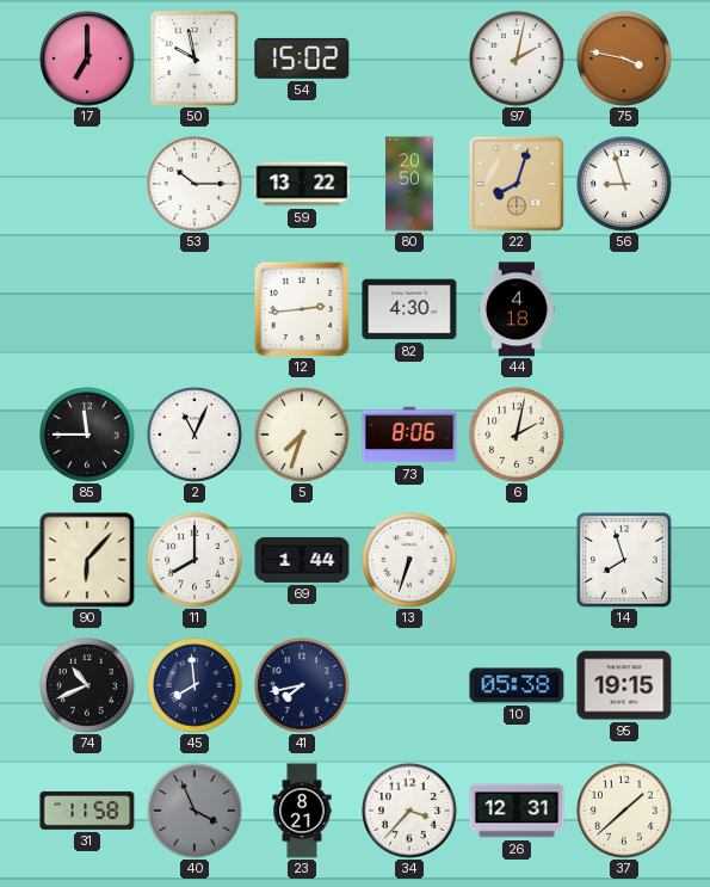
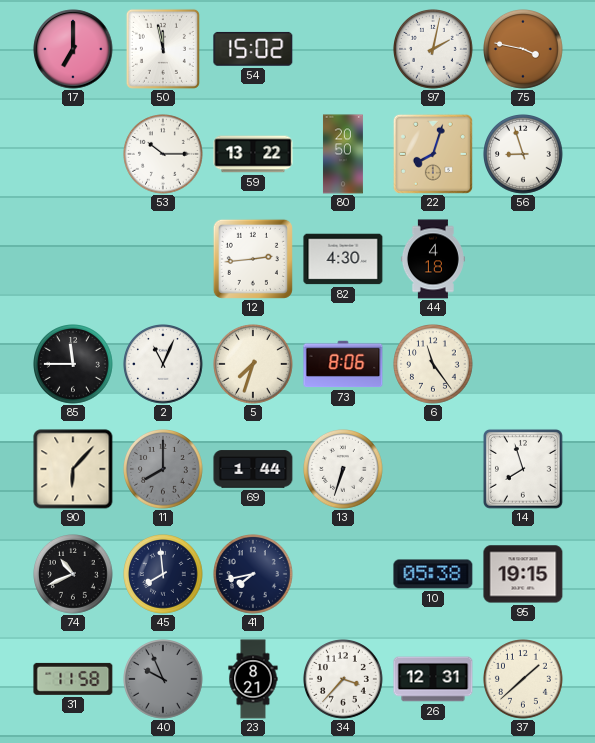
50: 9:58 -> 11:58
6: 2:02 -> 11:24
11 dial: white -> grey
40: 3:56 -> 9:56
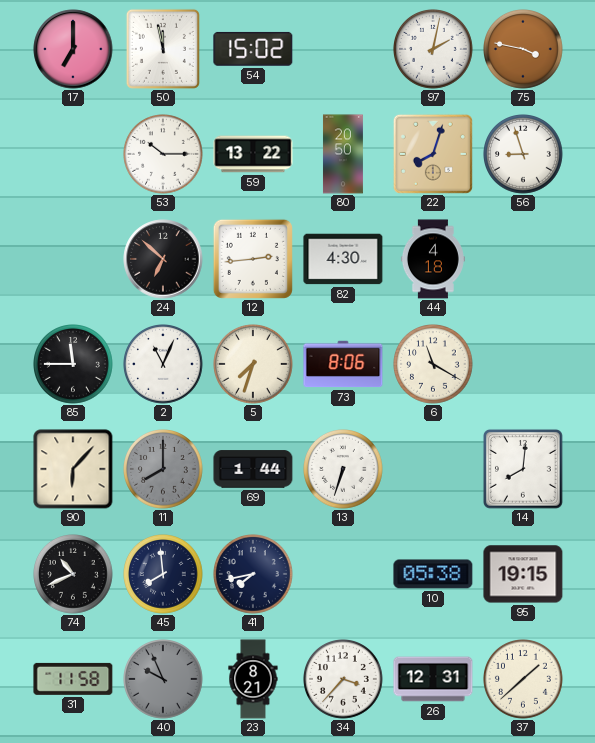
24: none -> 6:52
6: 11:24 -> 11:20
14: 7:57 -> 8:01
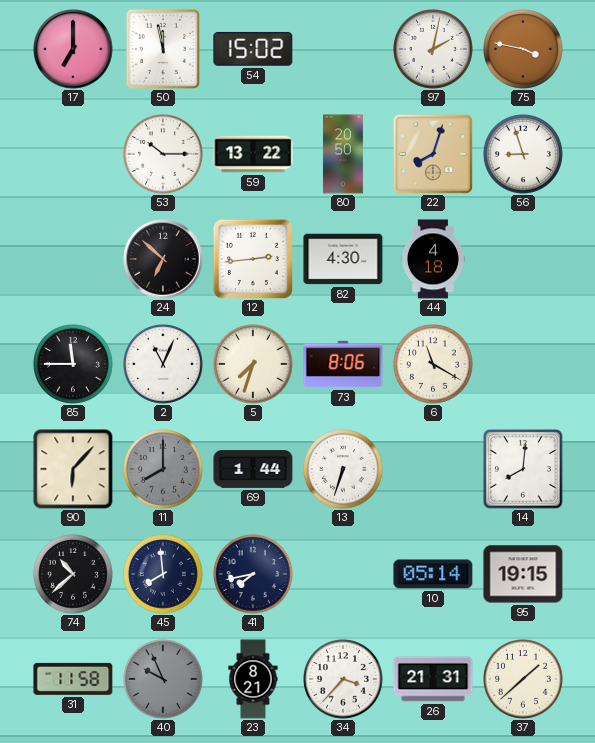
74: 10:41 -> 10:38
10: 05:38 -> 05:14
26: 12:31 -> 21:31
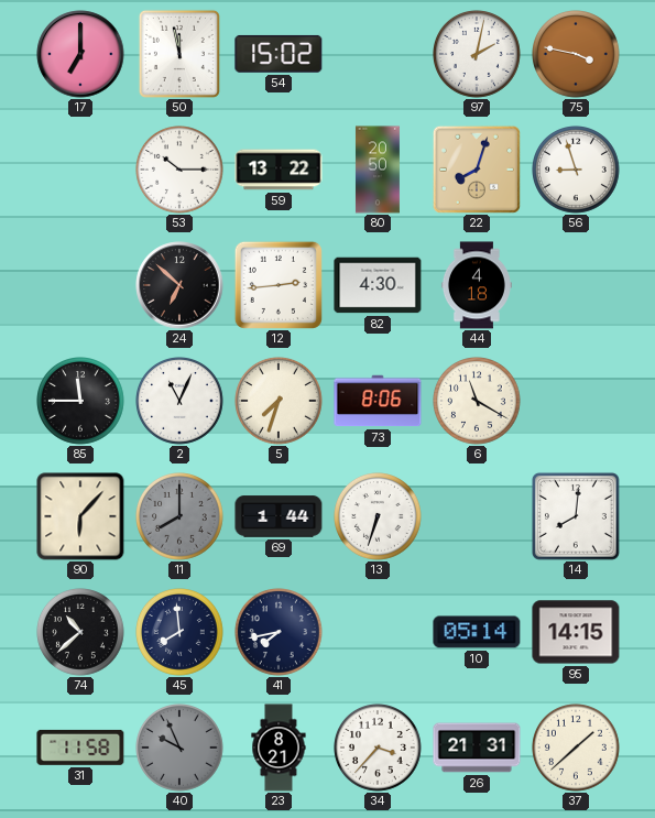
95: 19:15 -> 14:15
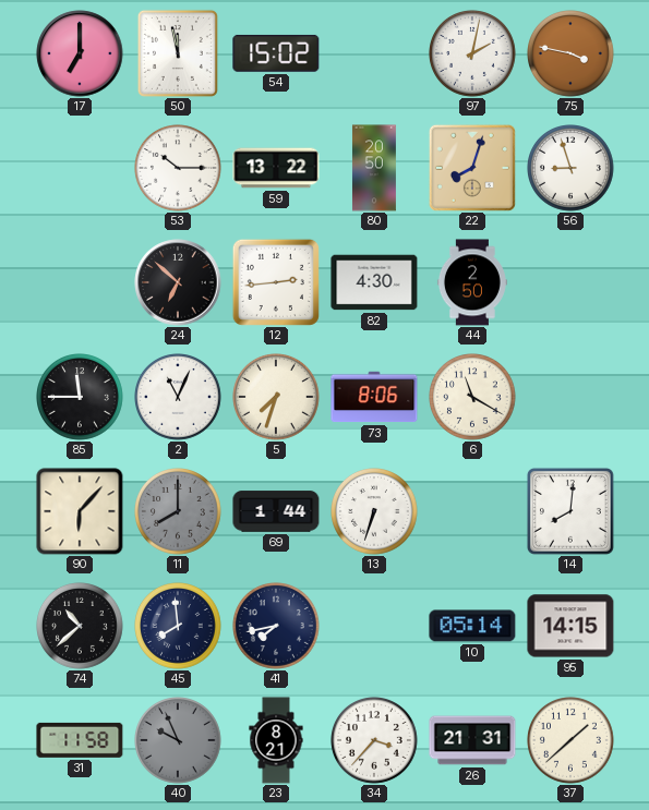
44: 4:18 -> 2:50
